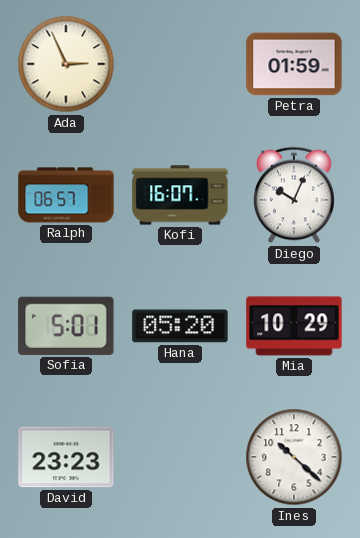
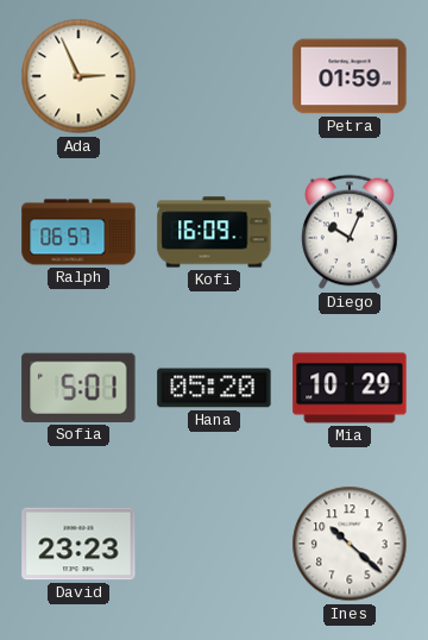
Kofi: 16:07 -> 16:09
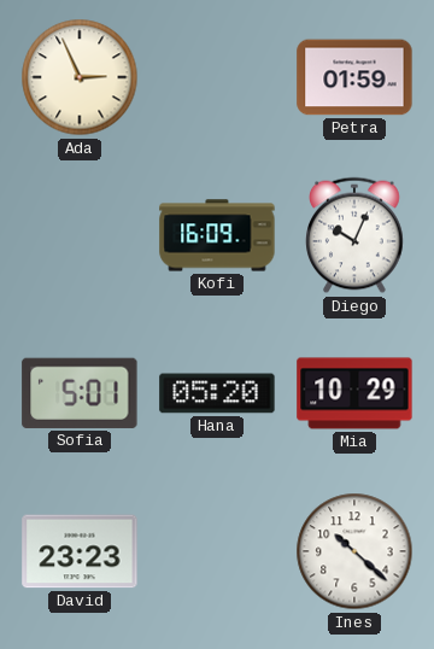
Ralph: 06:57 -> none
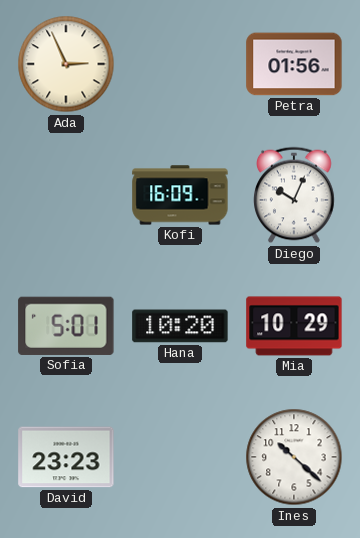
Petra: 01:59 -> 01:56
Hana: 05:20 -> 10:20
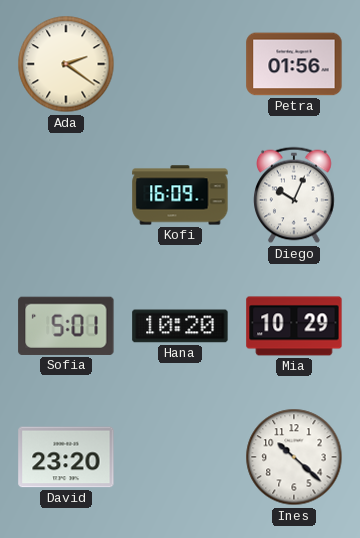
Ada: 2:56 -> 2:21
David: 23:23 -> 23:20
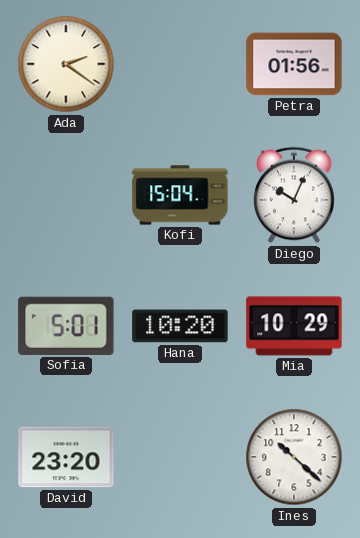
Kofi: 16:09 -> 15:04
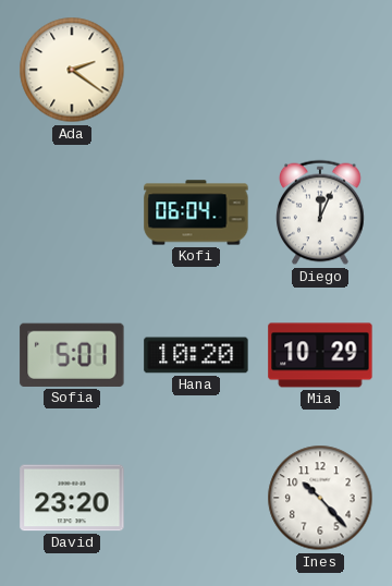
Petra: 01:56 -> none
Kofi: 15:04 -> 06:04
Diego: 10:04 -> 12:04
Ines: 10:22 -> 10:23
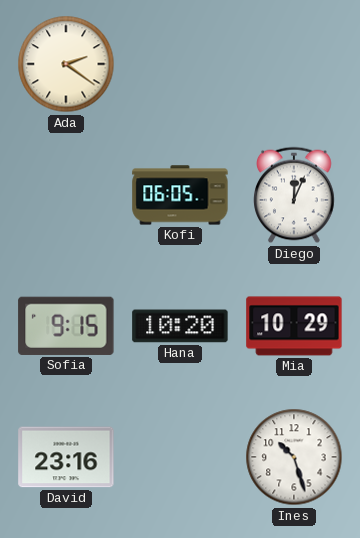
Kofi: 06:04 -> 06:05
Sofia: 5:01 -> 9:15
David: 23:20 -> 23:16
Ines: 10:23 -> 10:27
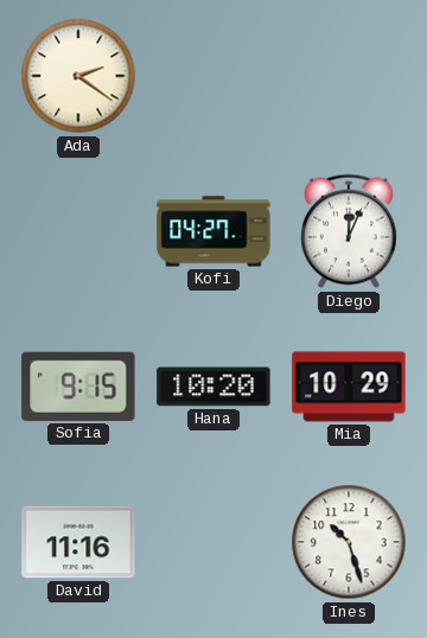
Kofi: 06:05 -> 04:27
David: 23:16 -> 11:16
